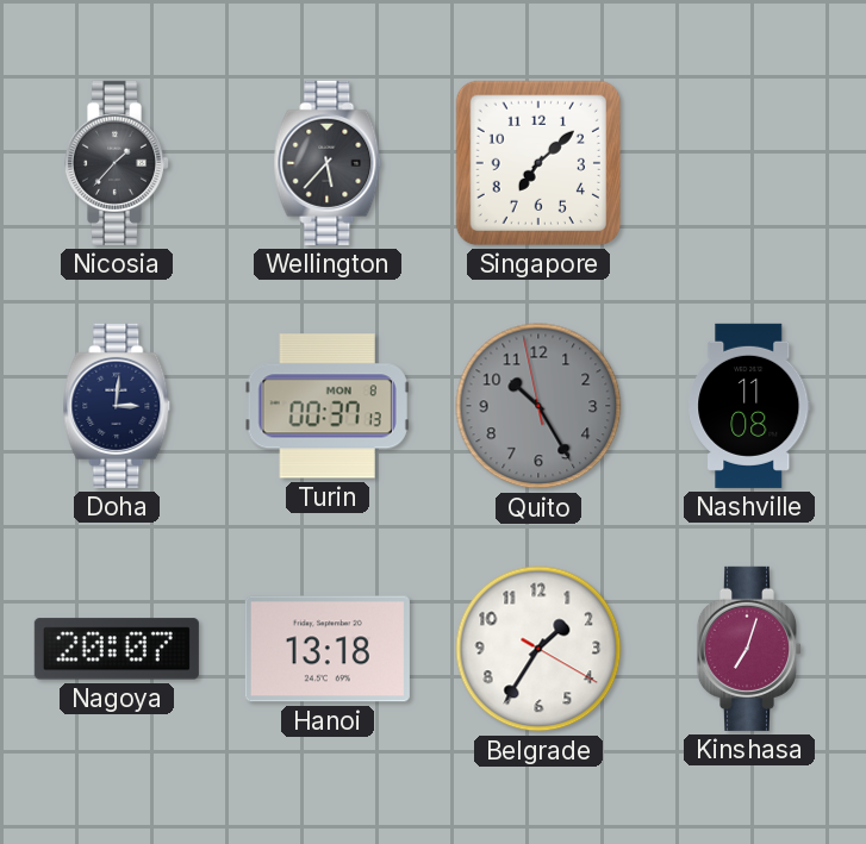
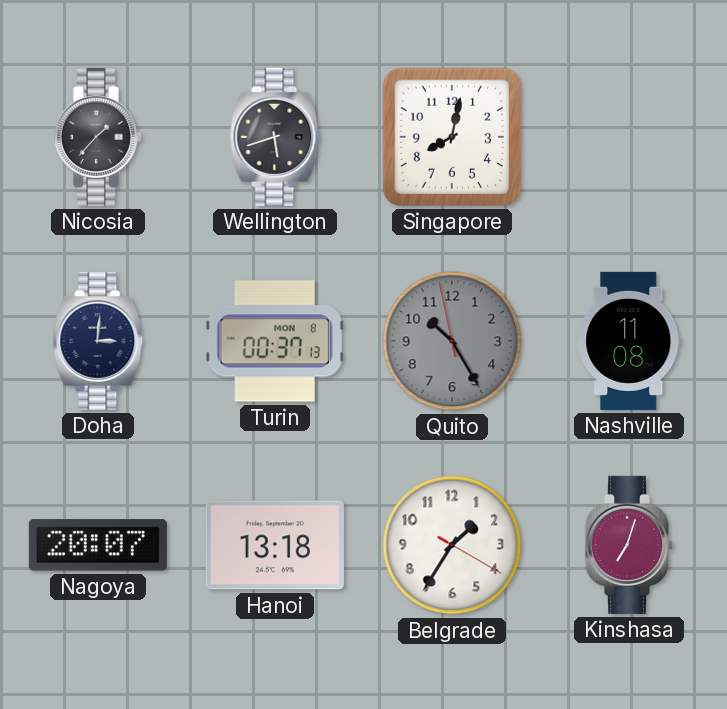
Wellington: 5:37 -> 5:42
Singapore: 7:08 -> 8:02
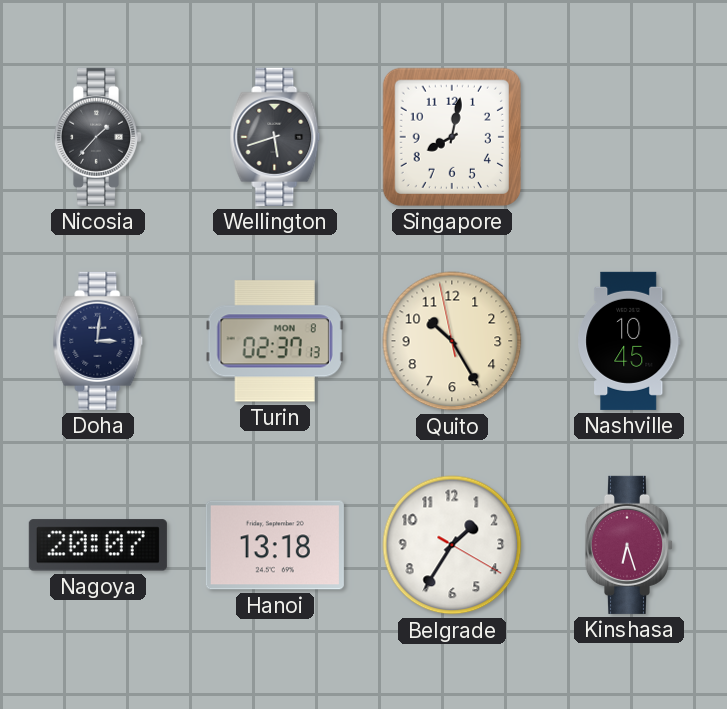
Turin: 00:37 -> 02:37
Quito dial: grey -> cream
Nashville: 11:08 -> 10:45
Kinshasa: 7:03 -> 6:27
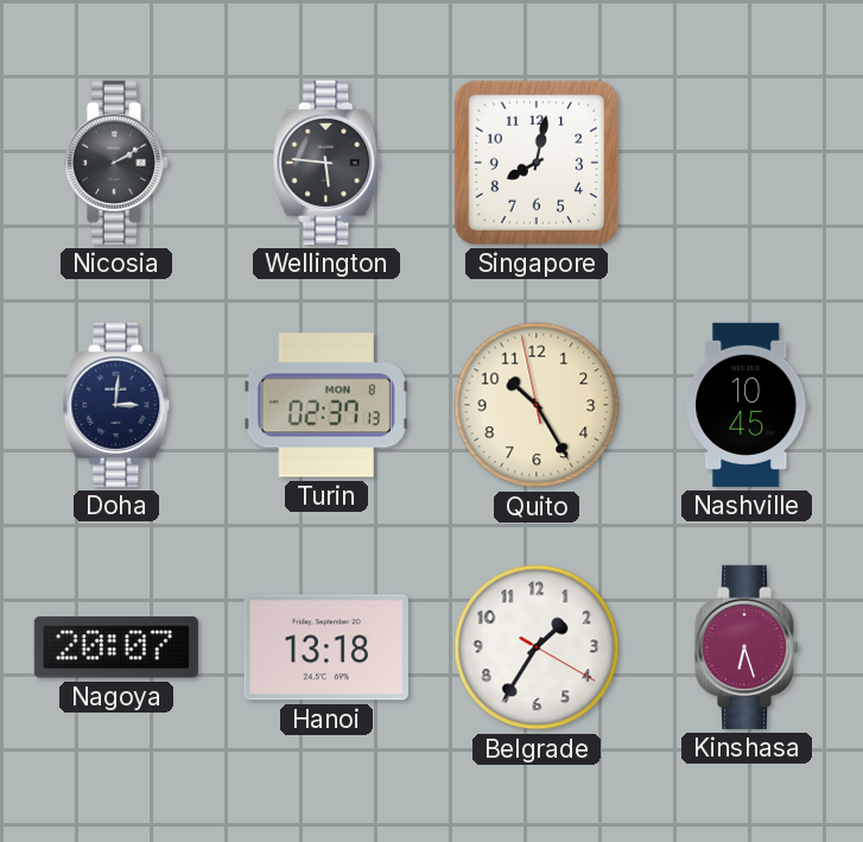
Nicosia: 1:37 -> 2:10
Wellington: 5:42 -> 5:46
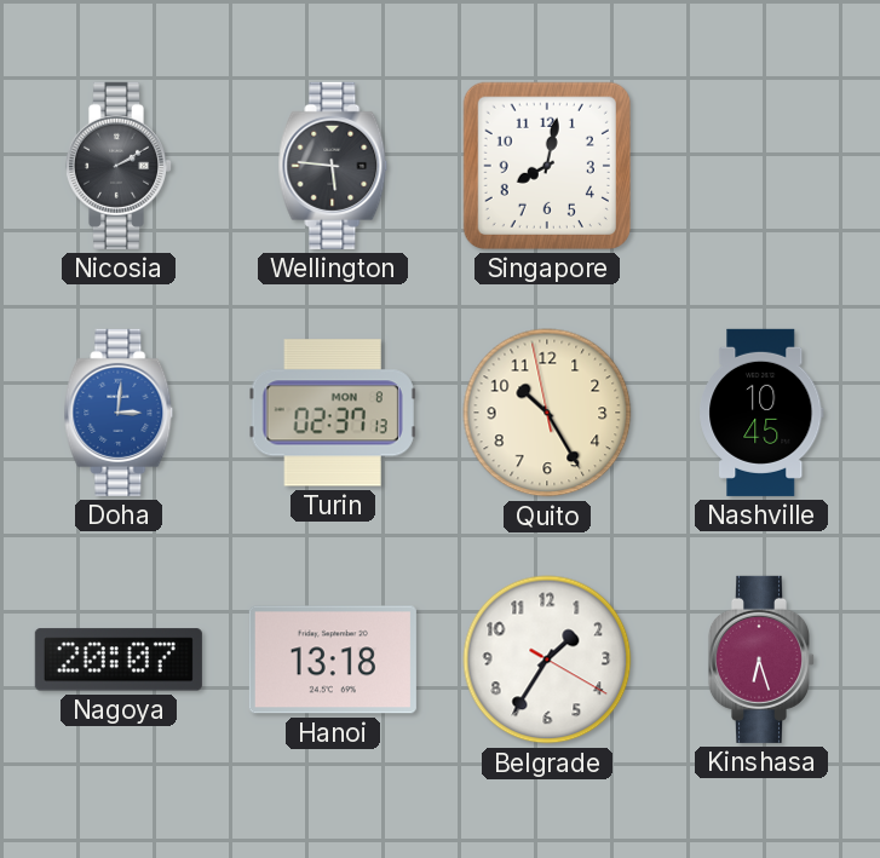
Doha dial: navy -> blue
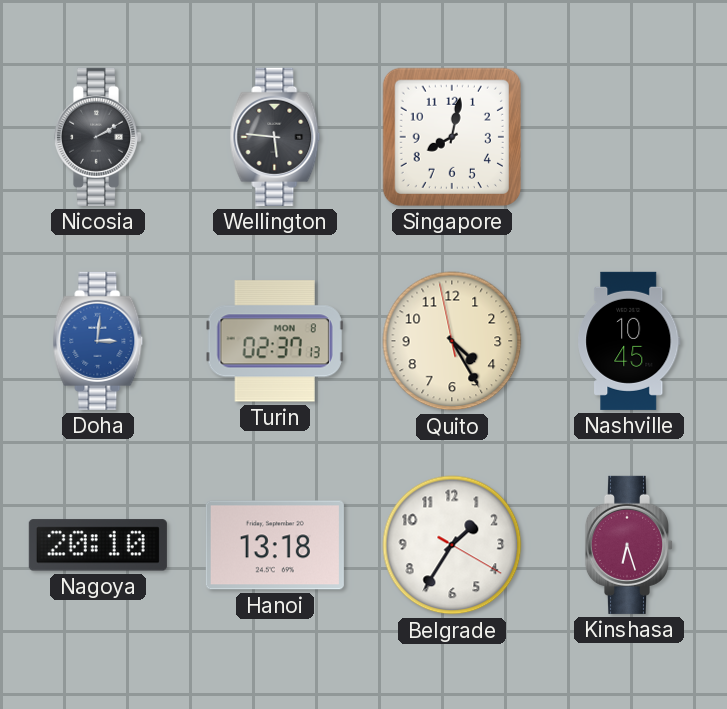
Quito: 10:24 -> 4:24
Nagoya: 20:07 -> 20:10
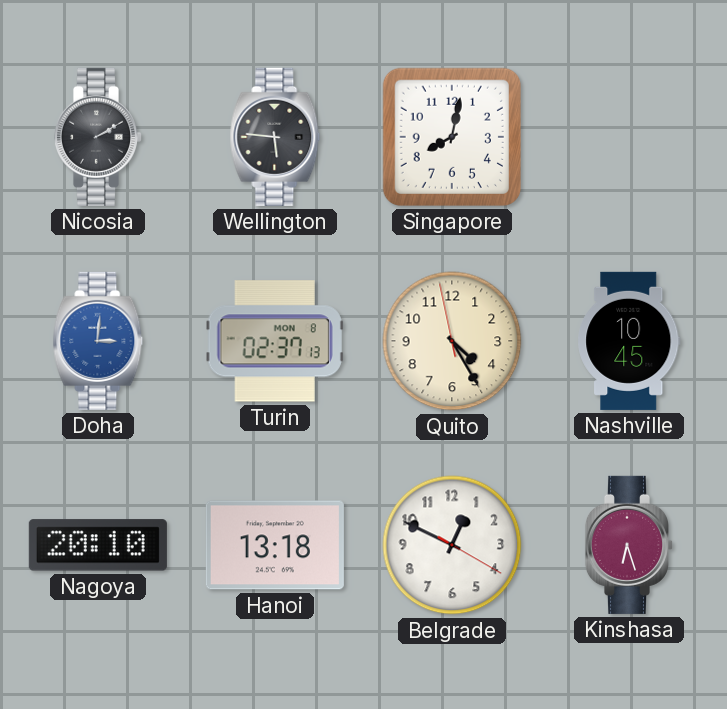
Belgrade: 1:35 -> 12:49
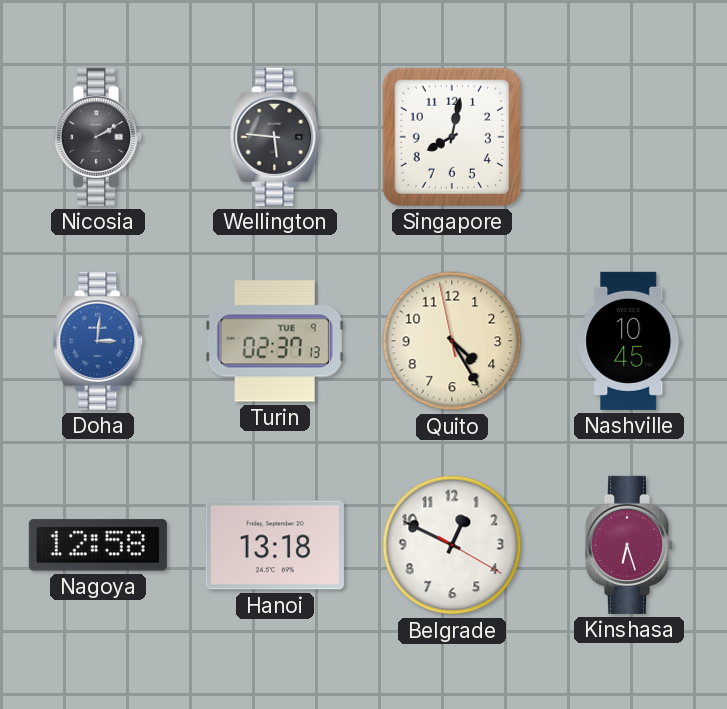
Turin date: MON 8 -> TUE 9
Nagoya: 20:10 -> 12:58
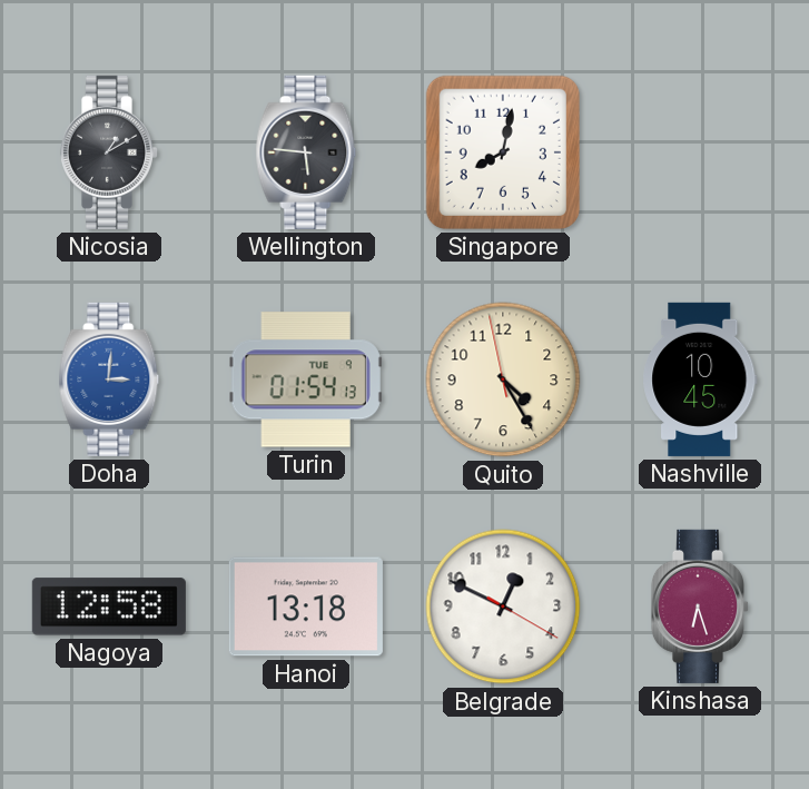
Nicosia: 2:10 -> 1:10
Turin: 02:37 -> 01:54
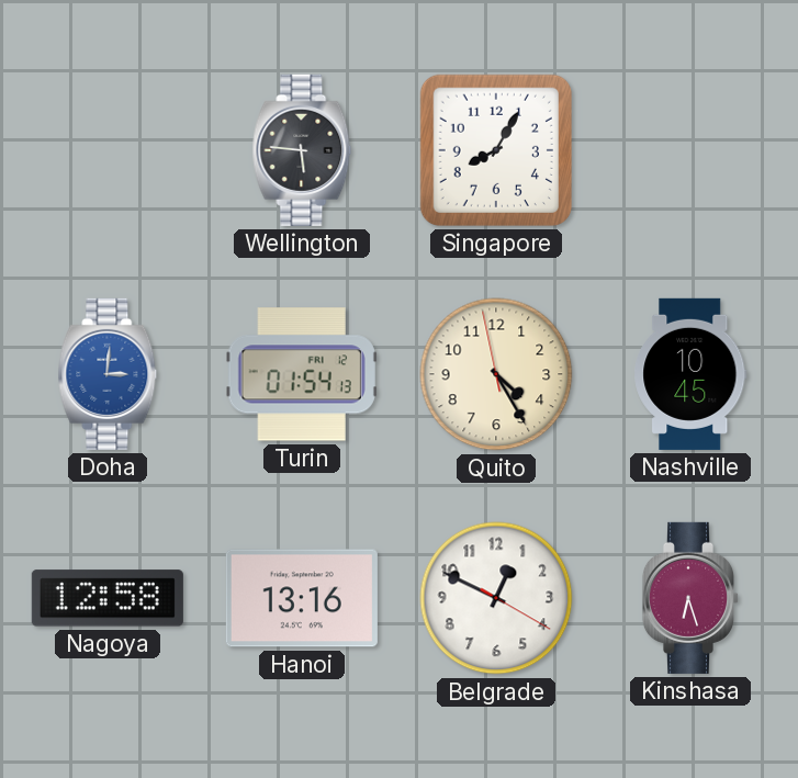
Nicosia: 1:10 -> none
Singapore: 8:02 -> 8:05
Turin date: TUE 9 -> FRI 12
Hanoi: 13:18 -> 13:16
